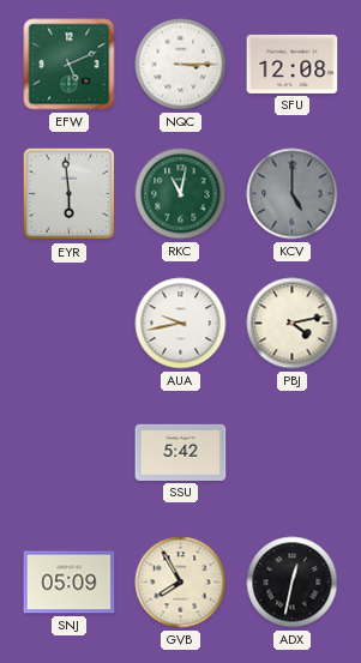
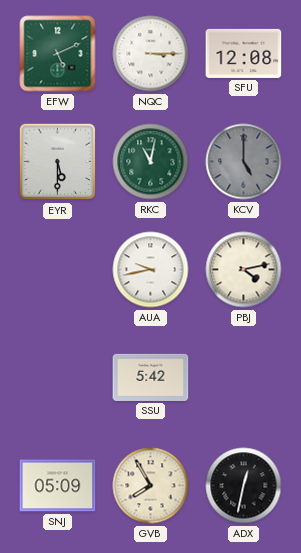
EYR: 5:59 -> 5:30
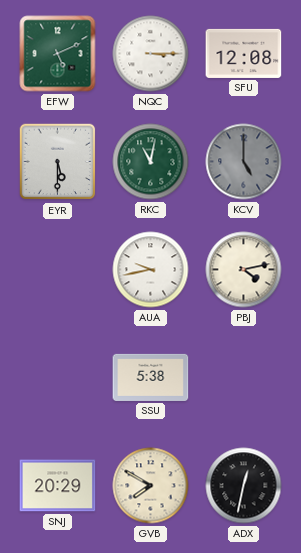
SSU: 5:42 -> 5:38
SNJ: 05:09 -> 20:29
GVB: 7:55 -> 7:50
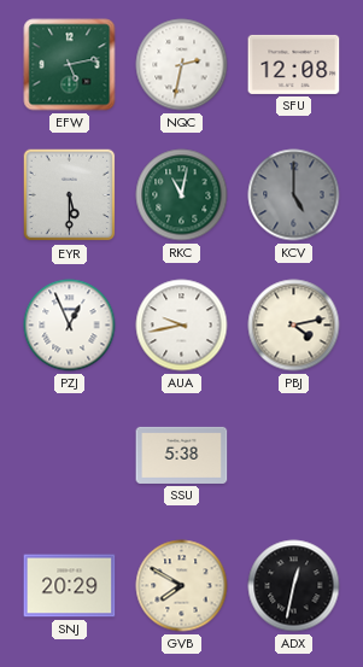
EFW: 5:11 -> 5:13
NQC: 3:15 -> 2:32
PZJ: none -> 12:56
